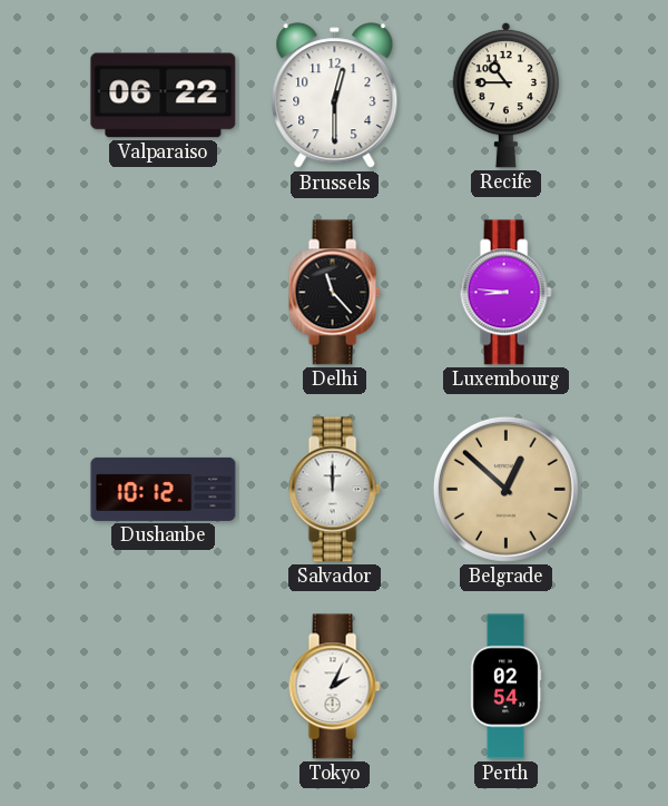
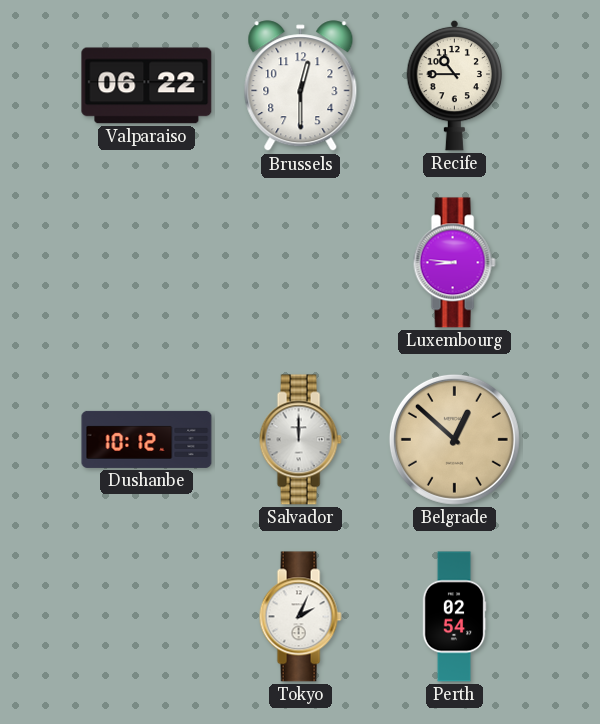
Delhi: 11:23 -> none
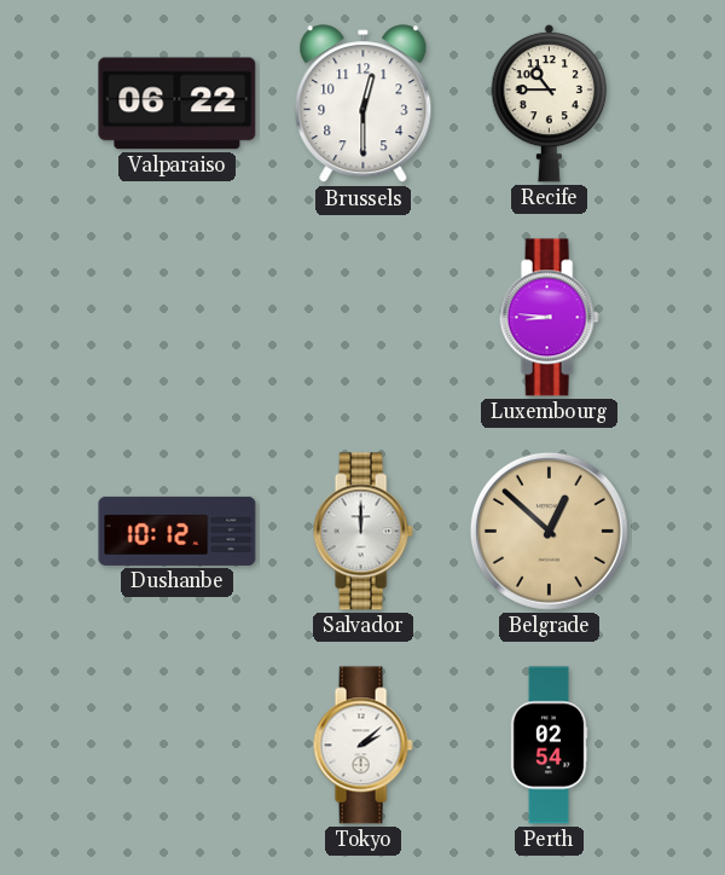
Tokyo: 2:04 -> 2:08
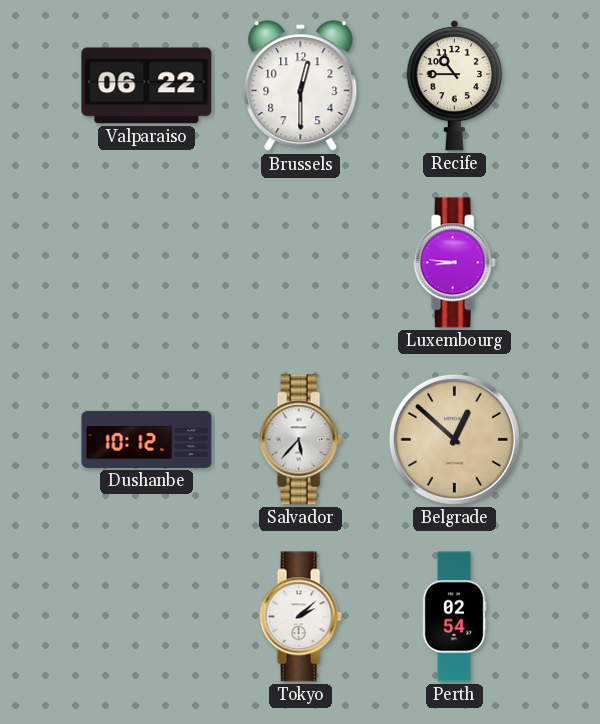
Salvador: 12:00 -> 5:37
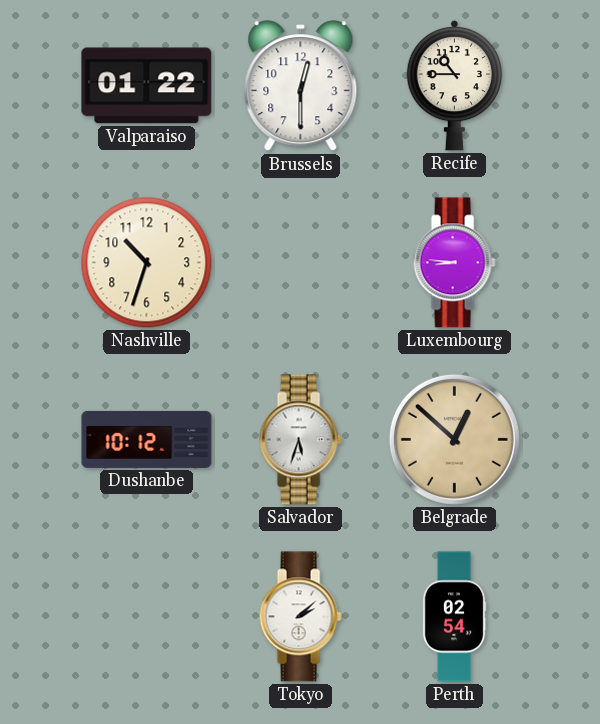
Valparaiso: 06:22 -> 01:22
Nashville: none -> 10:33
Salvador: 5:37 -> 5:33
